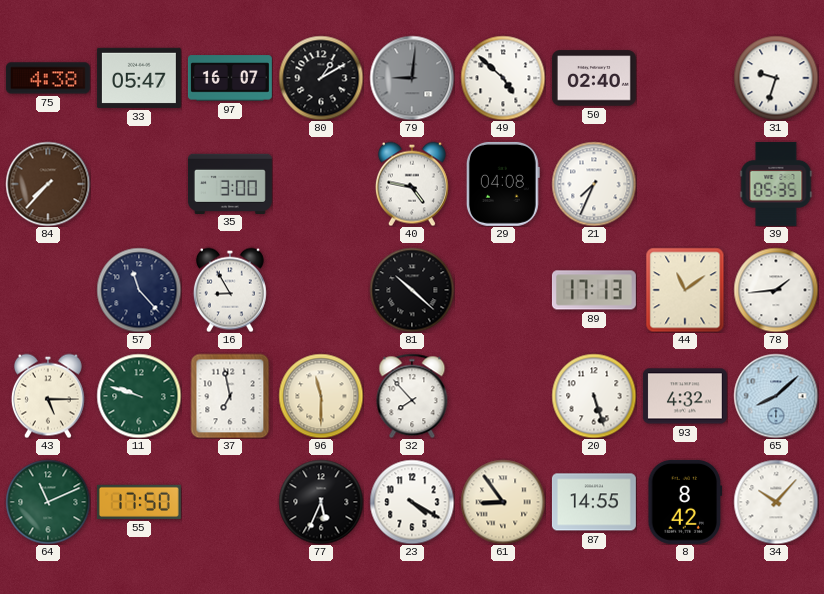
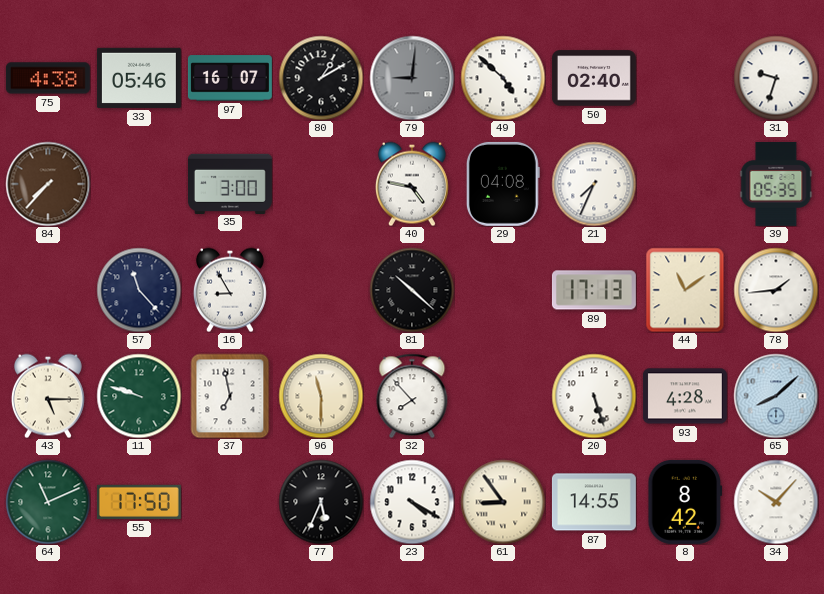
33: 05:47 -> 05:46
93: 4:32 -> 4:28
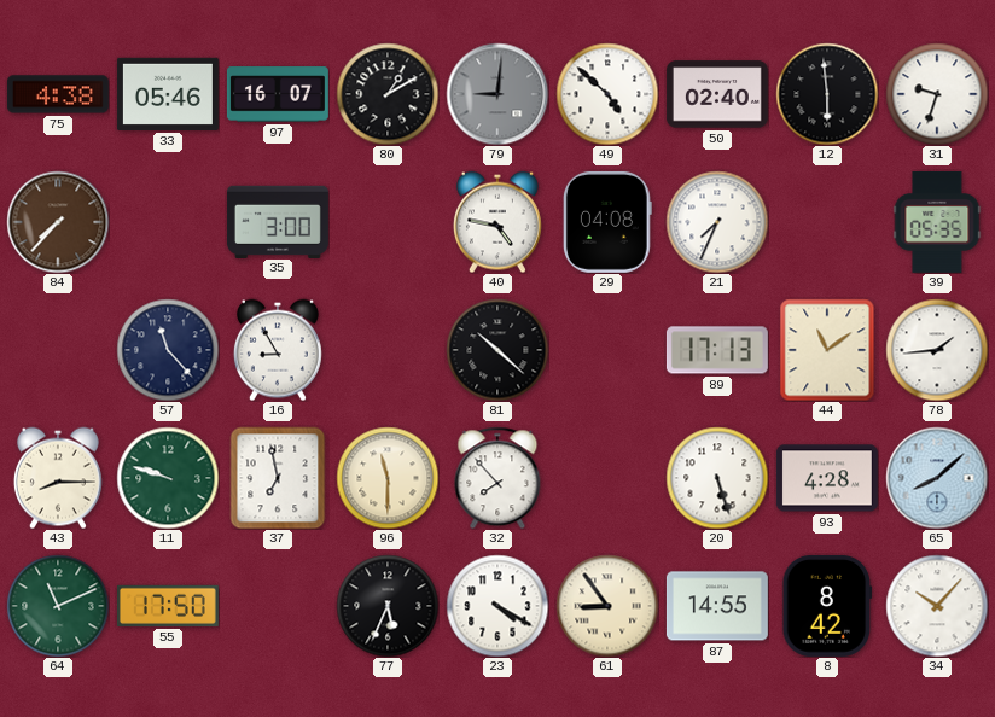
12: none -> 5:59
43: 5:15 -> 8:15
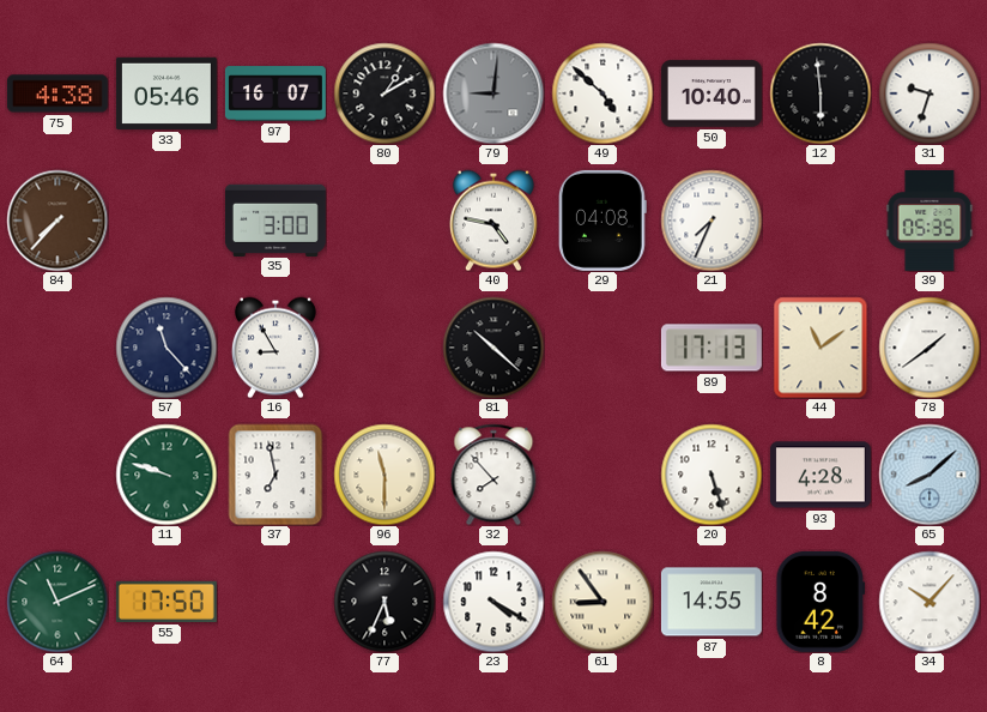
50: 02:40 -> 10:40
78: 1:44 -> 1:39
43: 8:15 -> none
